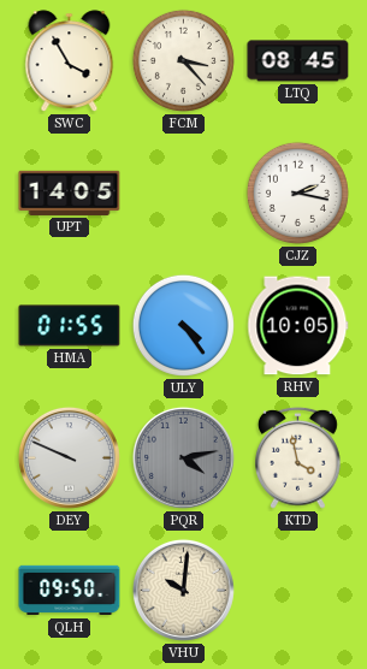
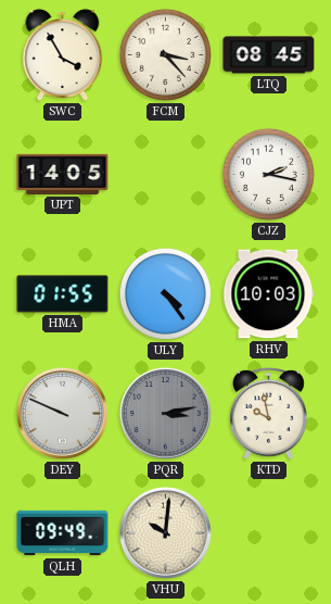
RHV: 10:05 -> 10:03
PQR: 4:13 -> 3:13
KTD: 3:58 -> 9:58
QLH: 09:50 -> 09:49
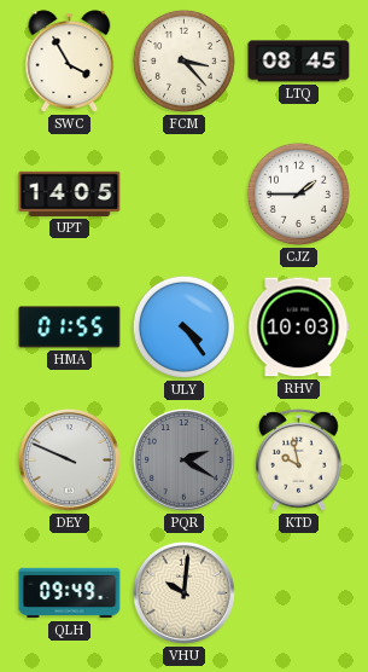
CJZ: 2:17 -> 1:45
PQR: 3:13 -> 2:20
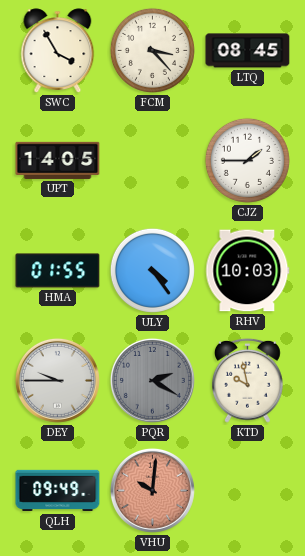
DEY: 9:49 -> 9:45
VHU dial: cream -> salmon
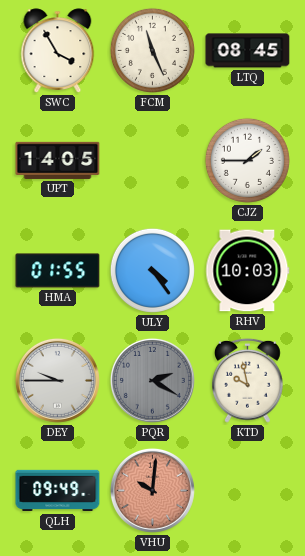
FCM: 3:23 -> 11:26
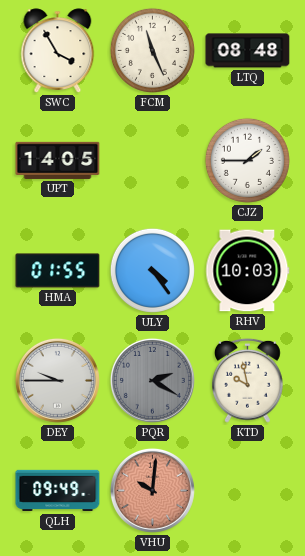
LTQ: 08:45 -> 08:48
